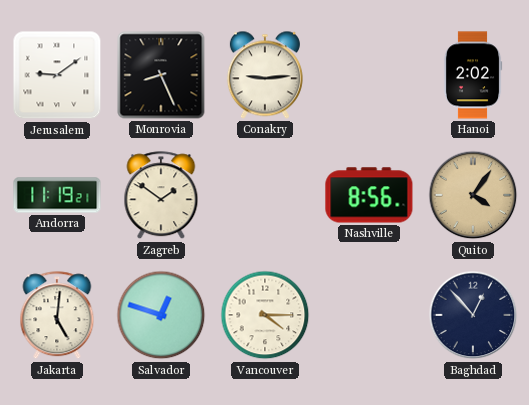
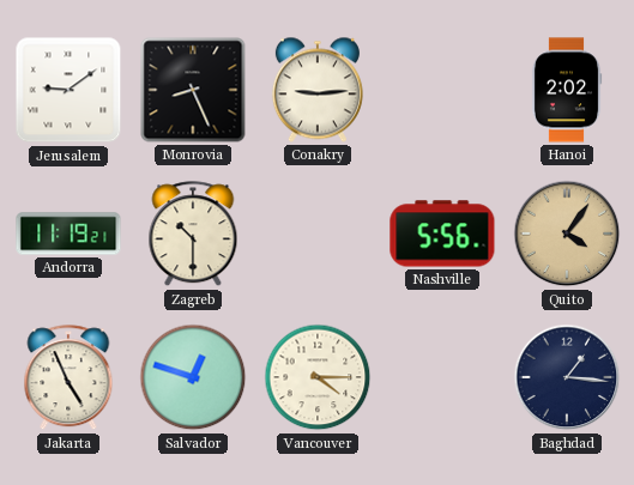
Zagreb: 1:51 -> 10:30
Nashville: 8:56 -> 5:56
Jakarta: 5:01 -> 4:56
Baghdad: 12:53 -> 1:16
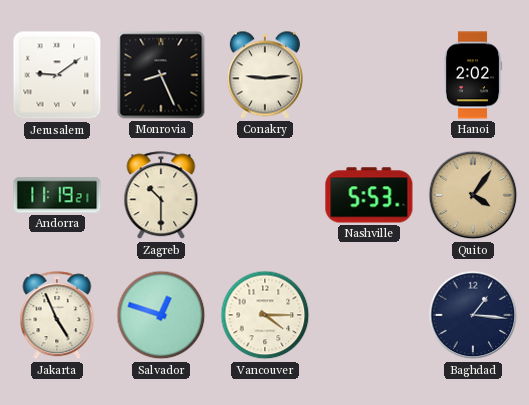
Nashville: 5:56 -> 5:53
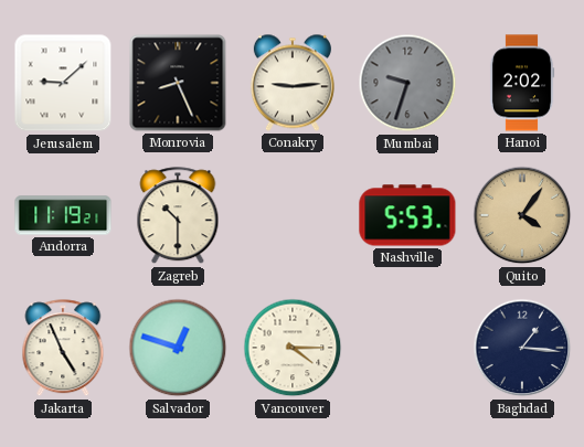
Jerusalem: 9:09 -> 9:08
Mumbai: none -> 9:33
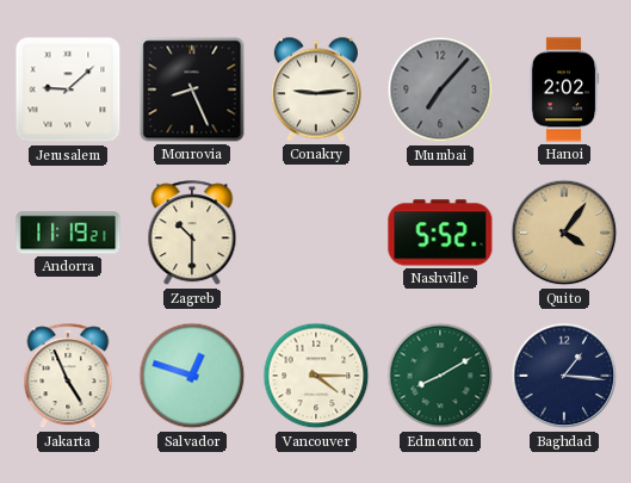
Mumbai: 9:33 -> 7:07
Nashville: 5:53 -> 5:52
Edmonton: none -> 8:10
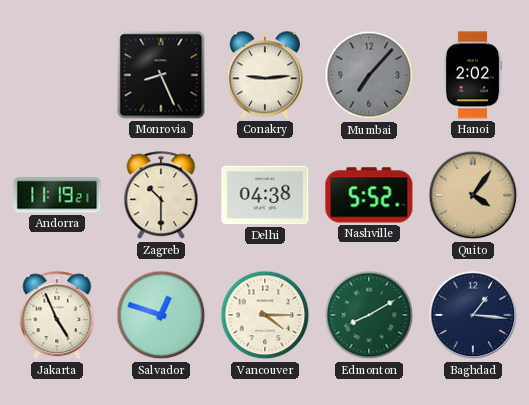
Jerusalem: 9:08 -> none
Delhi: none -> 04:38
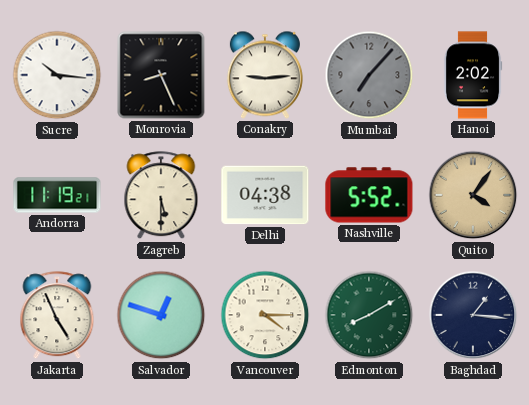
Sucre: none -> 10:16
Zagreb: 10:30 -> 5:30
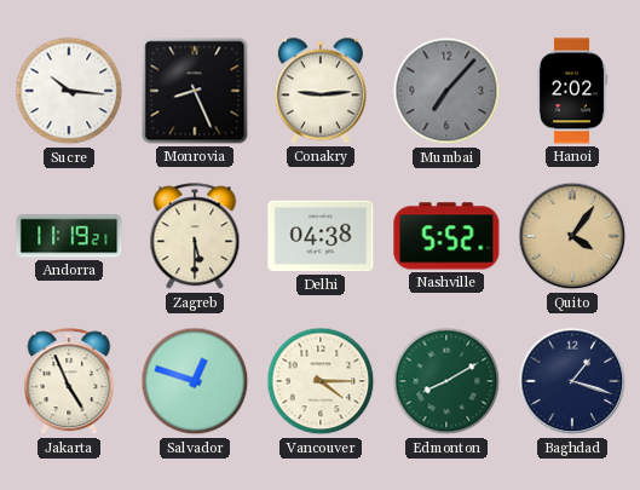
Baghdad: 1:16 -> 1:18
